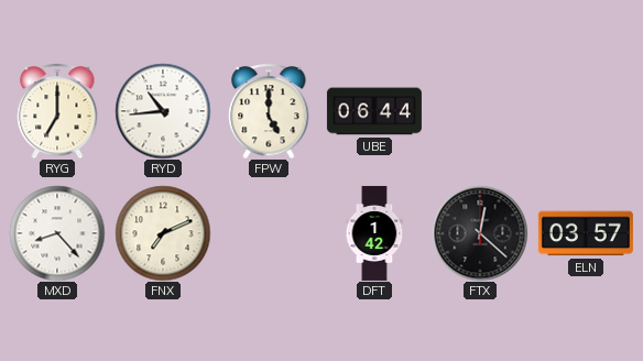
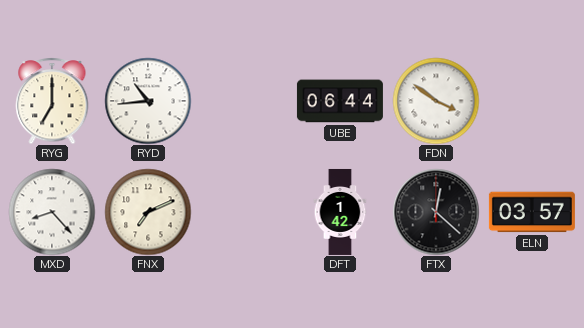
FPW: 5:00 -> none
FDN: none -> 3:51
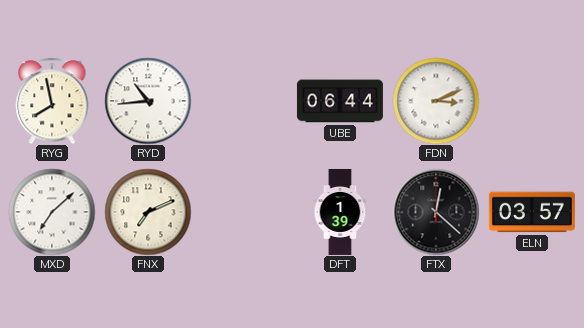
RYG: 7:00 -> 7:58
FDN: 3:51 -> 3:11
MXD: 8:23 -> 7:08
DFT: 1:42 -> 1:39
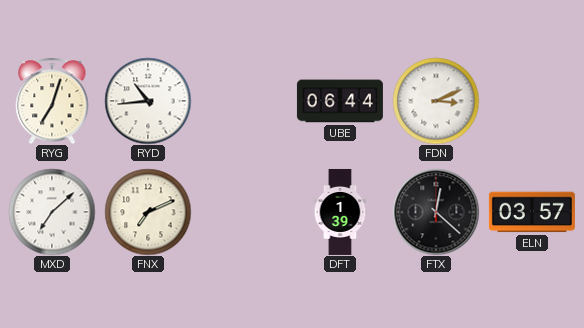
RYG: 7:58 -> 7:03
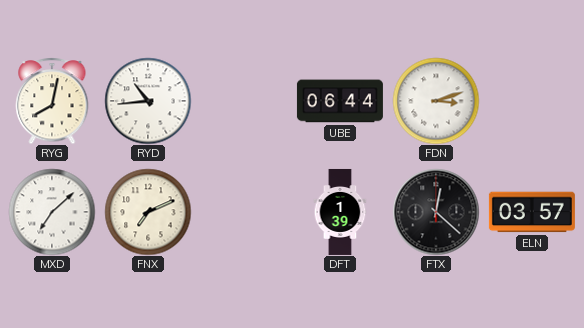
RYG: 7:03 -> 8:02
FDN: 3:11 -> 3:12
